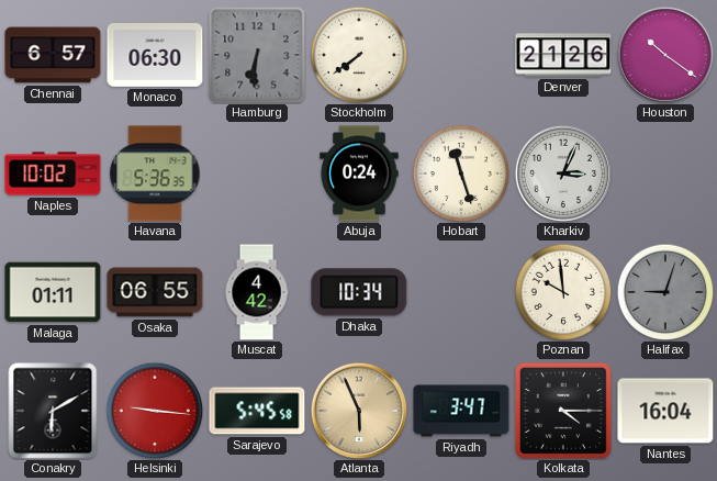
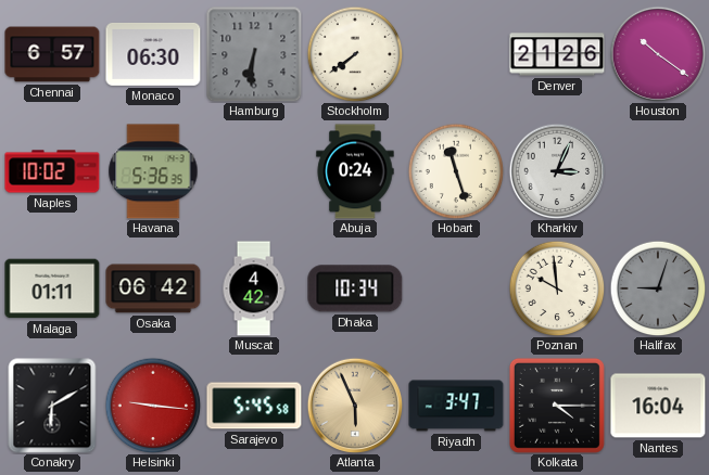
Osaka: 06:55 -> 06:42
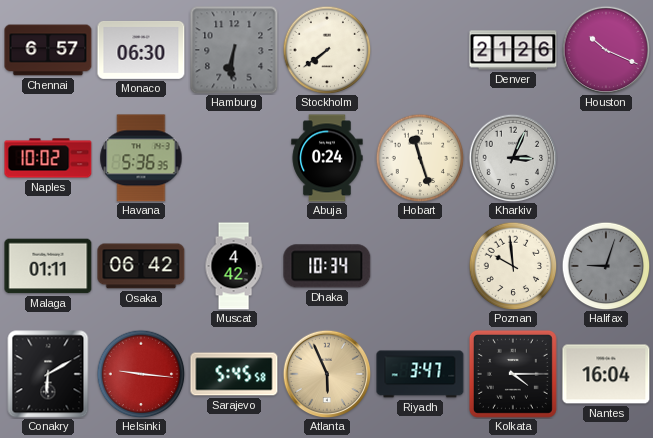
Houston: 10:21 -> 10:19
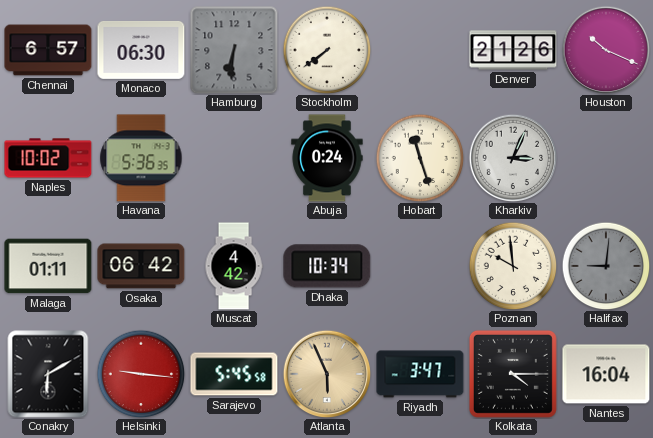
Halifax: 9:03 -> 9:01
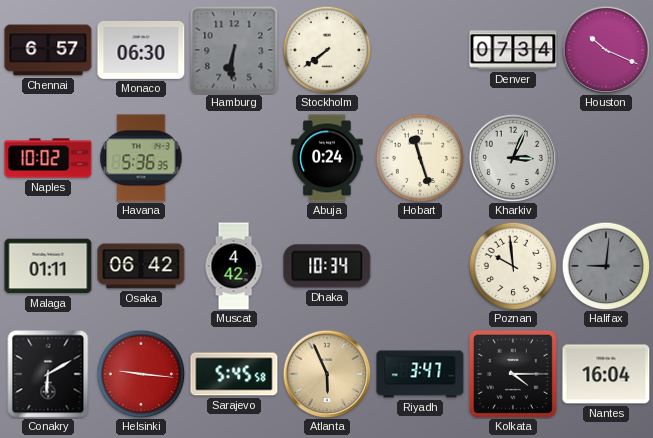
Denver: 21:26 -> 07:34
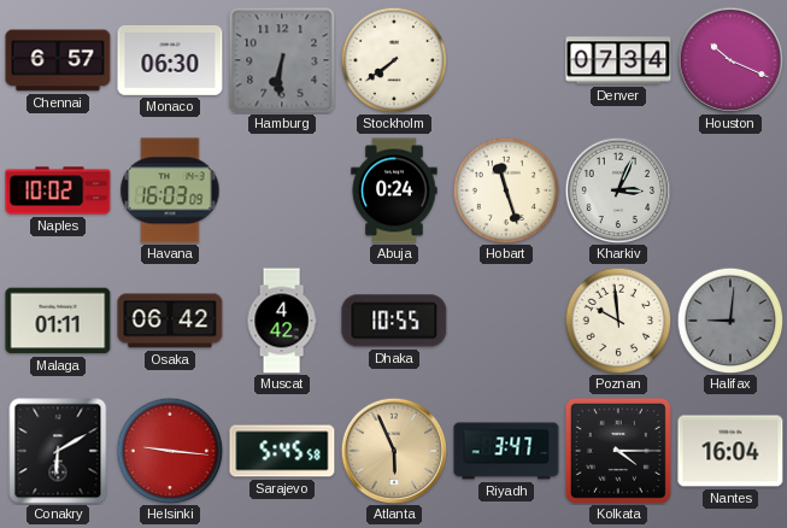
Havana: 5:36 -> 16:03
Dhaka: 10:34 -> 10:55
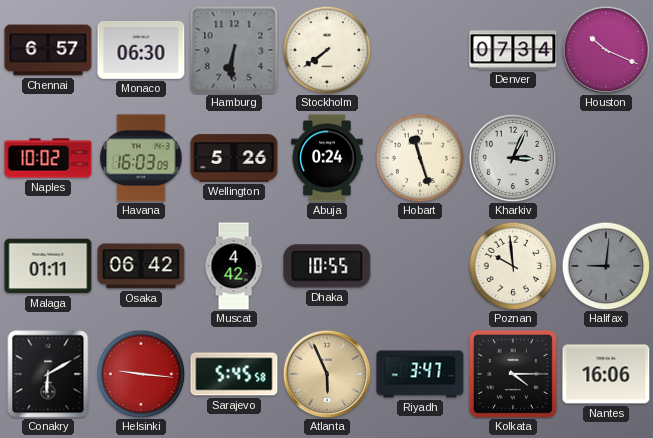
Wellington: none -> 5:26
Nantes: 16:04 -> 16:06
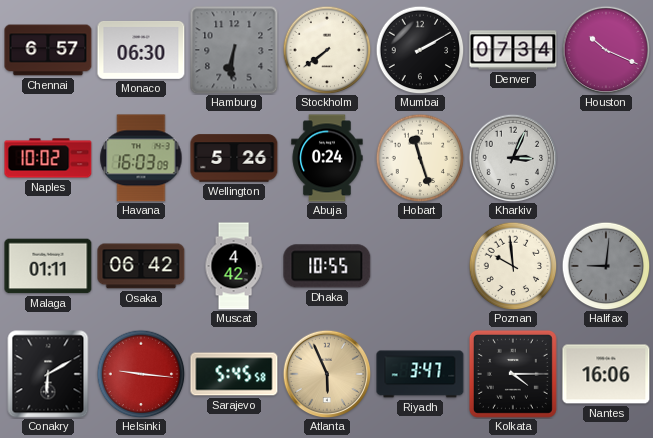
Mumbai: none -> 2:10
